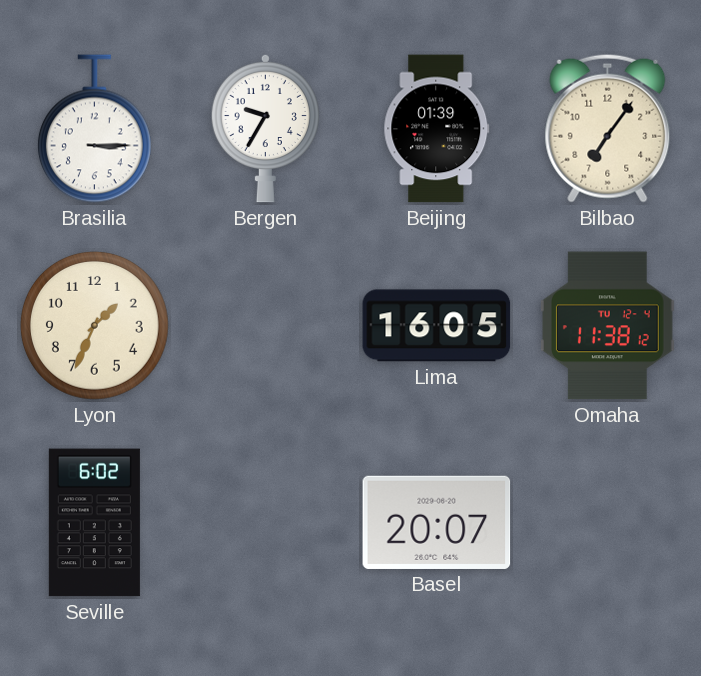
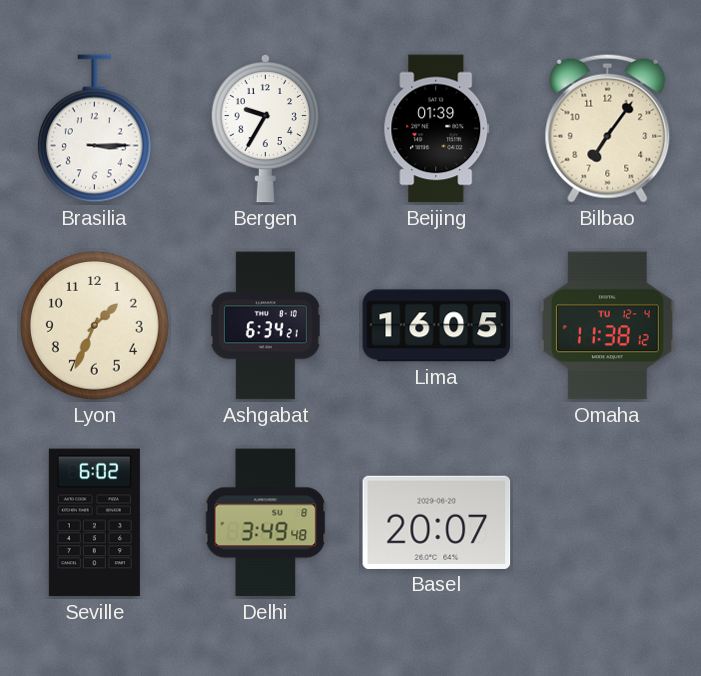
Ashgabat: none -> 6:34
Delhi: none -> 3:49
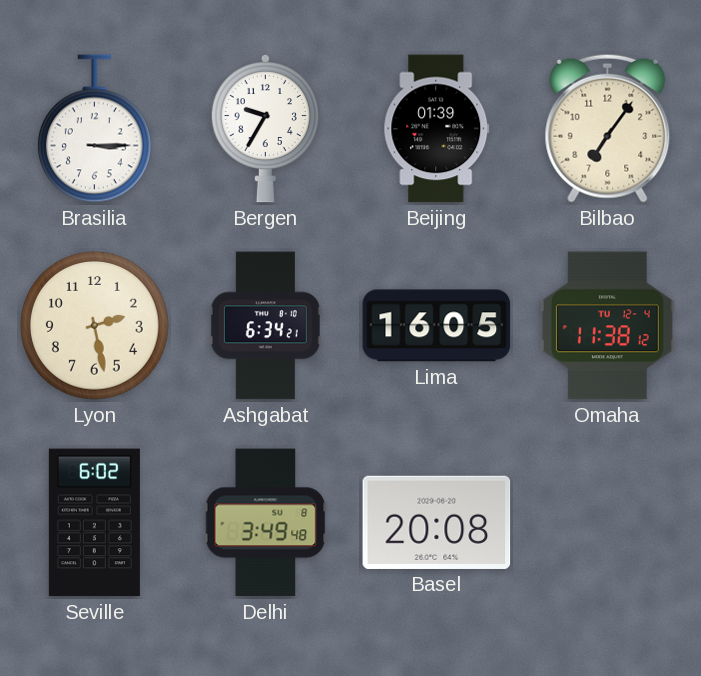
Lyon: 1:34 -> 2:28
Basel: 20:07 -> 20:08
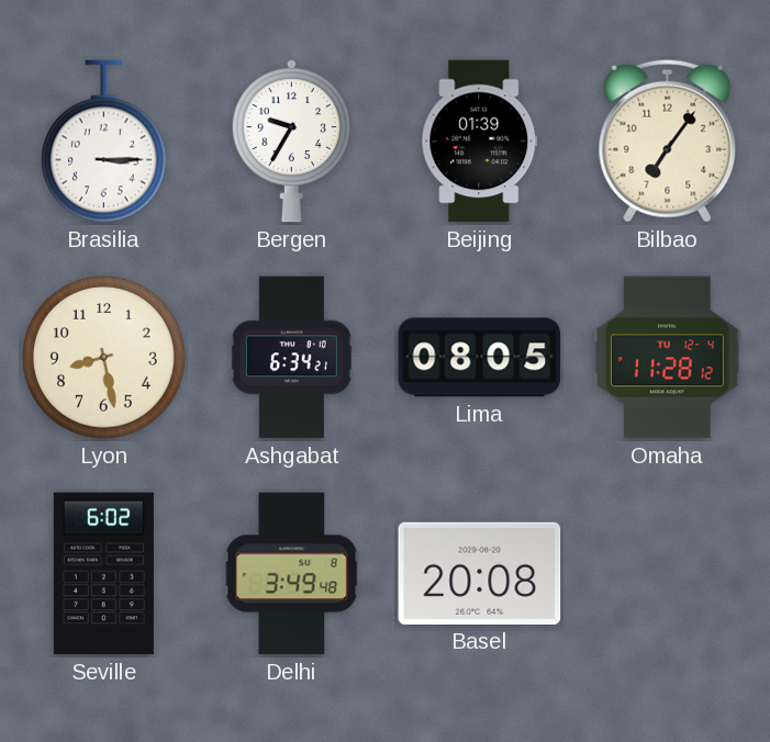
Lyon: 2:28 -> 8:28
Lima: 16:05 -> 08:05
Omaha: 11:38 -> 11:28
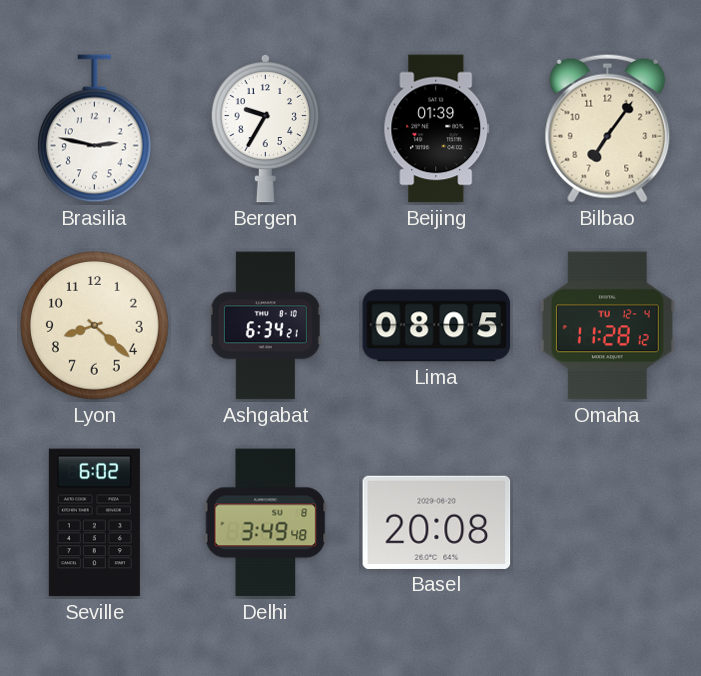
Brasilia: 3:15 -> 2:47
Lyon: 8:28 -> 8:22
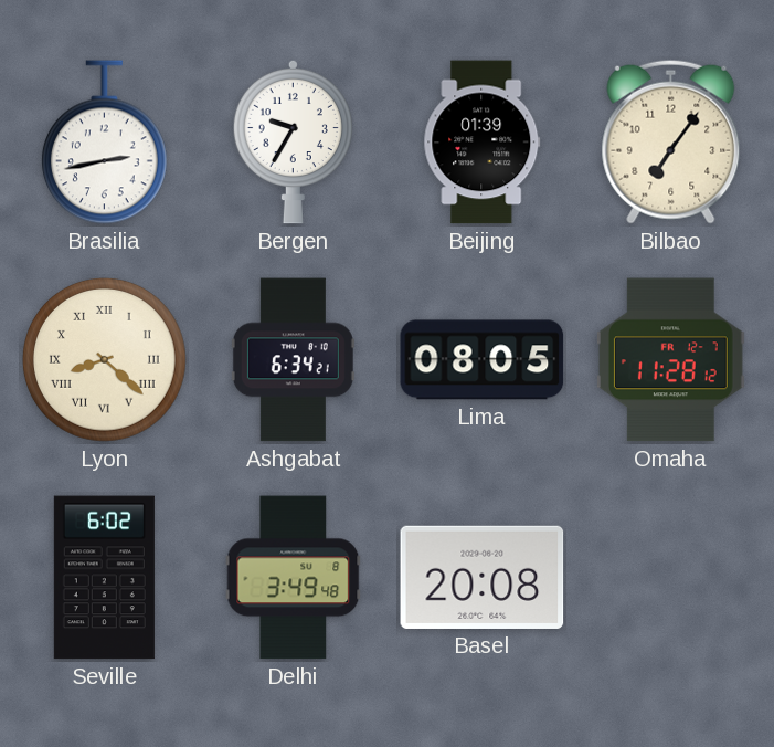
Brasilia: 2:47 -> 2:43
Lyon numerals: Arabic -> Roman
Omaha date: TU 12-4 -> FR 12-7
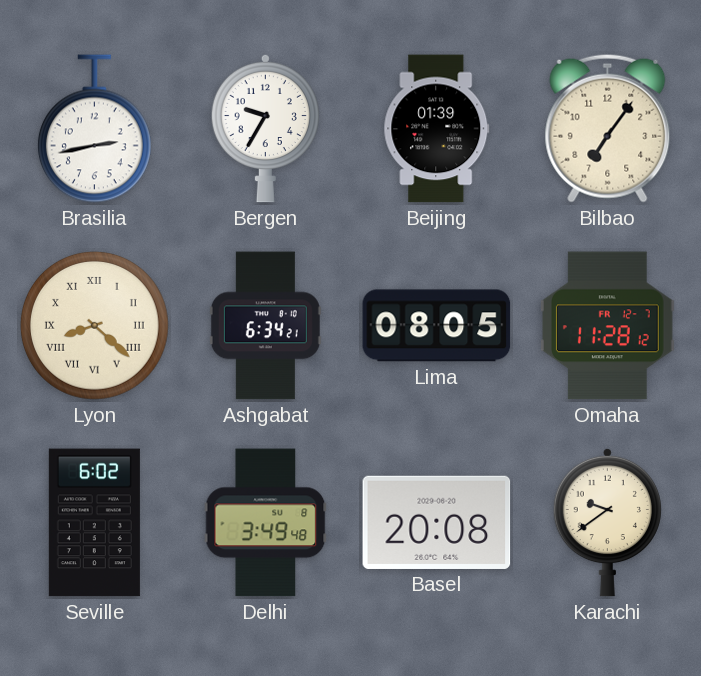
Karachi: none -> 9:39
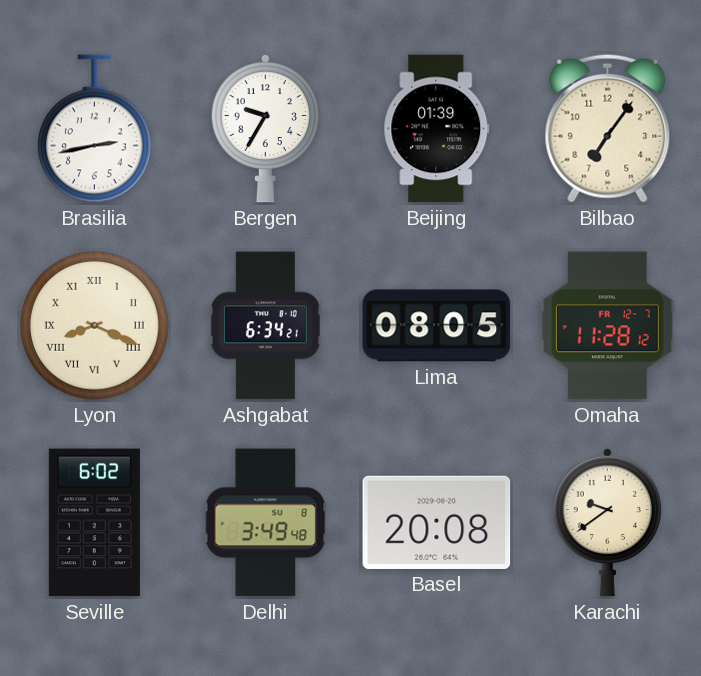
Lyon: 8:22 -> 8:19
